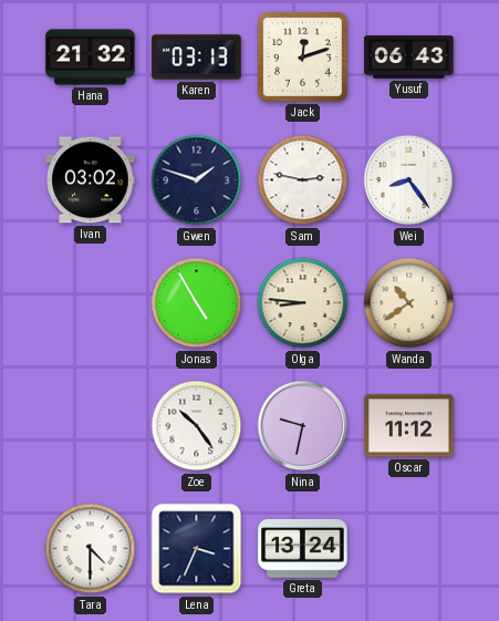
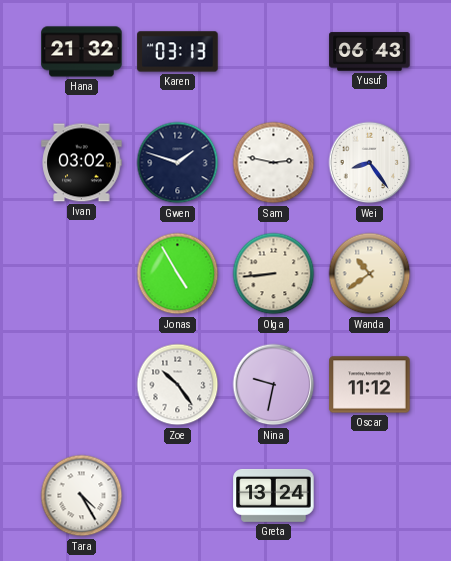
Jack: 12:12 -> none
Olga: 8:46 -> 8:44
Tara: 4:30 -> 4:25
Lena: 3:34 -> none
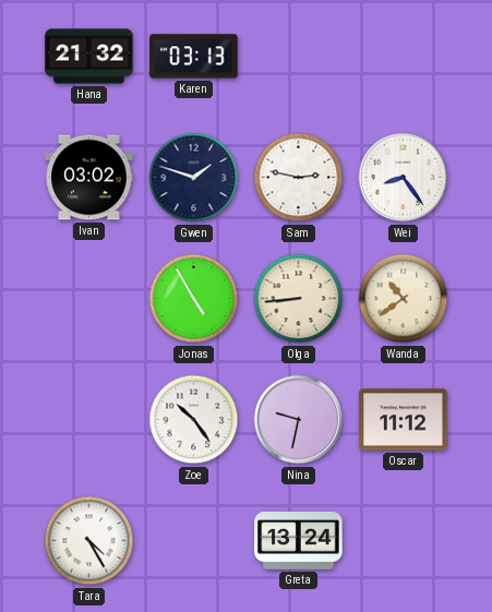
Yusuf: 06:43 -> none
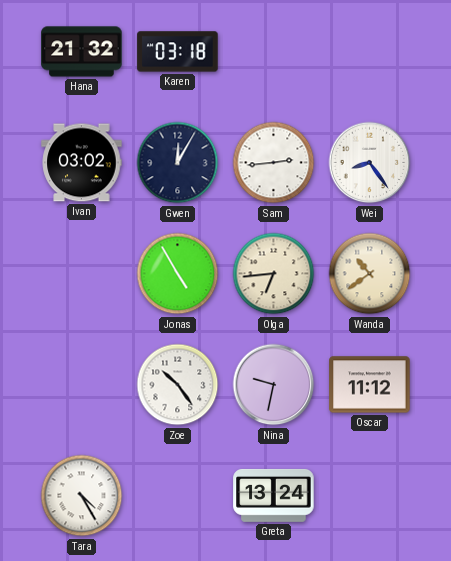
Karen: 03:13 -> 03:18
Gwen: 1:48 -> 12:05
Sam: 2:47 -> 2:44
Olga: 8:44 -> 6:44
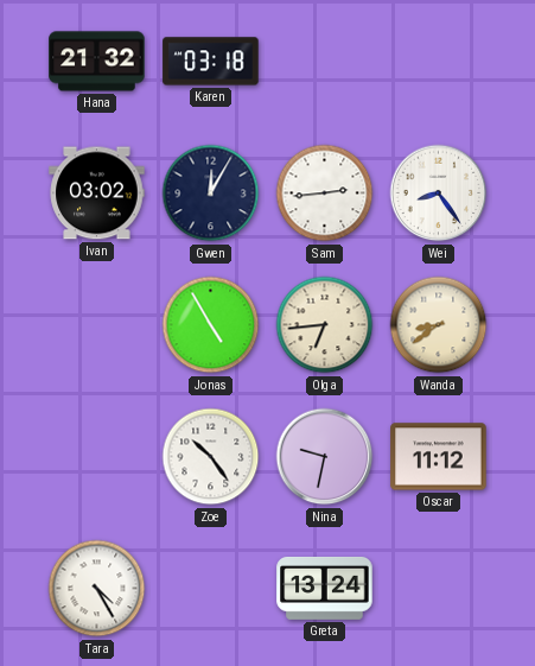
Wanda: 10:39 -> 8:39
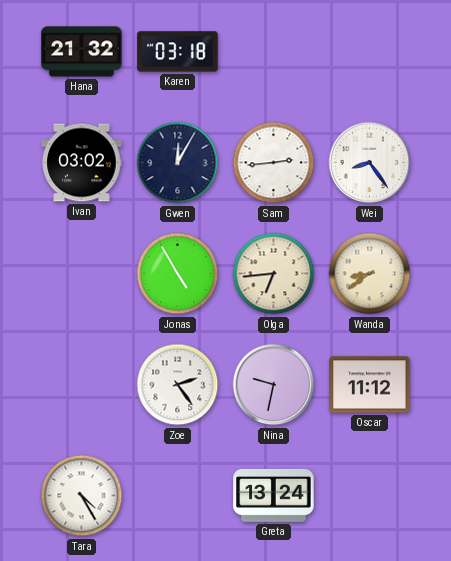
Zoe: 10:24 -> 2:24
